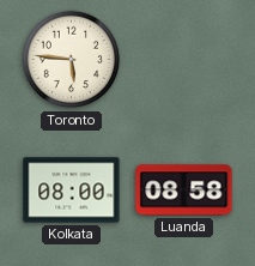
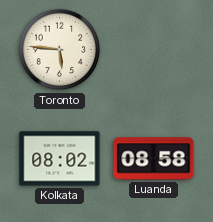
Kolkata: 08:00 -> 08:02
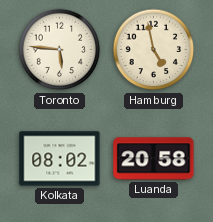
Hamburg: none -> 4:58
Luanda: 08:58 -> 20:58
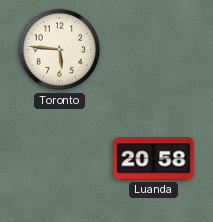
Hamburg: 4:58 -> none
Kolkata: 08:02 -> none
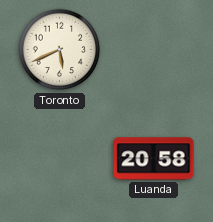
Toronto: 5:46 -> 5:41
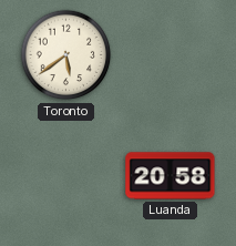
Toronto: 5:41 -> 5:39
